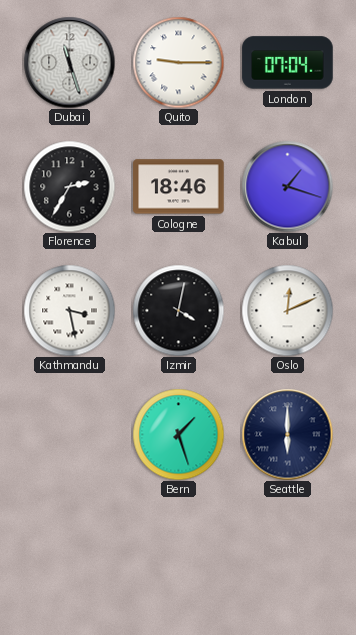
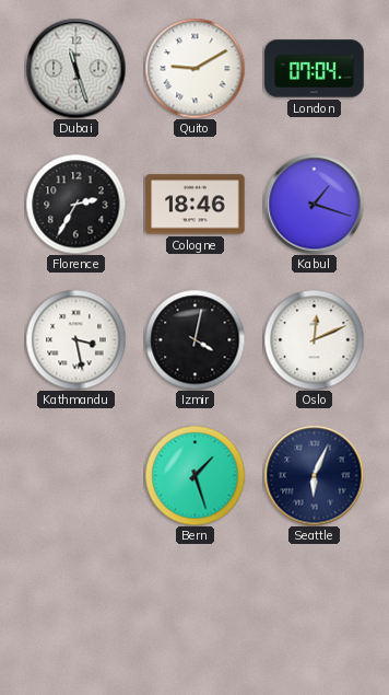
Quito: 9:15 -> 9:10
Seattle: 6:00 -> 6:04
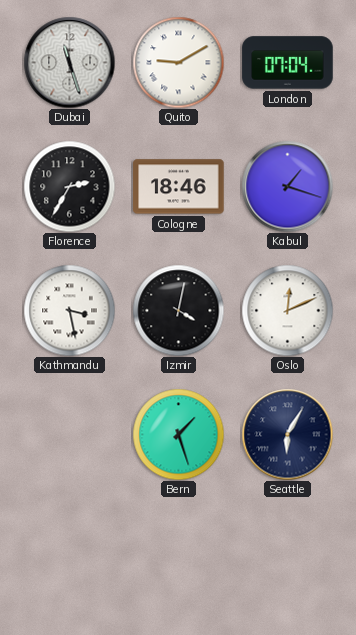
Seattle: 6:04 -> 6:05
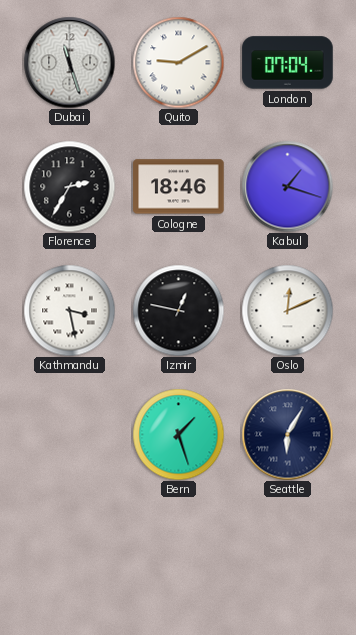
Izmir: 4:02 -> 12:47
